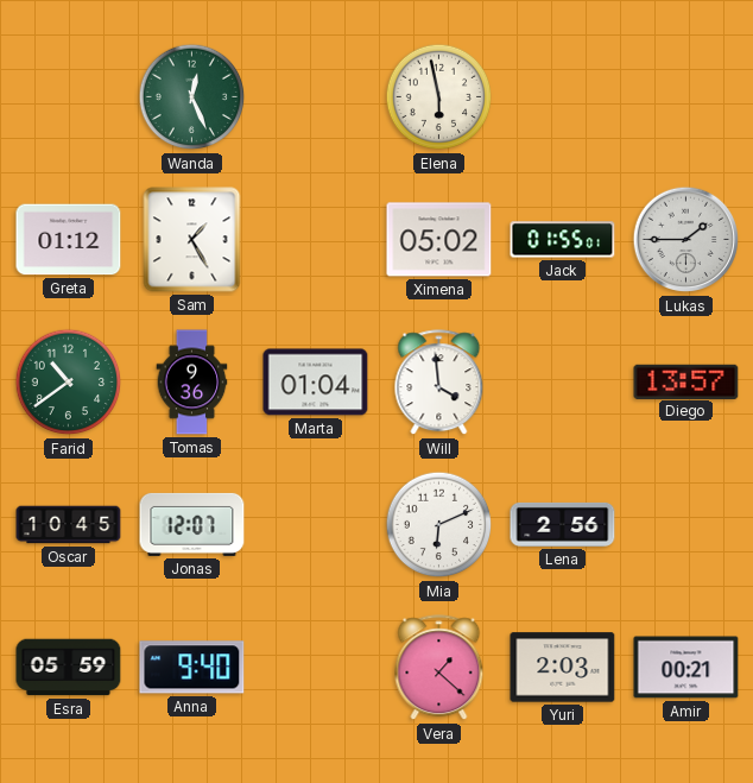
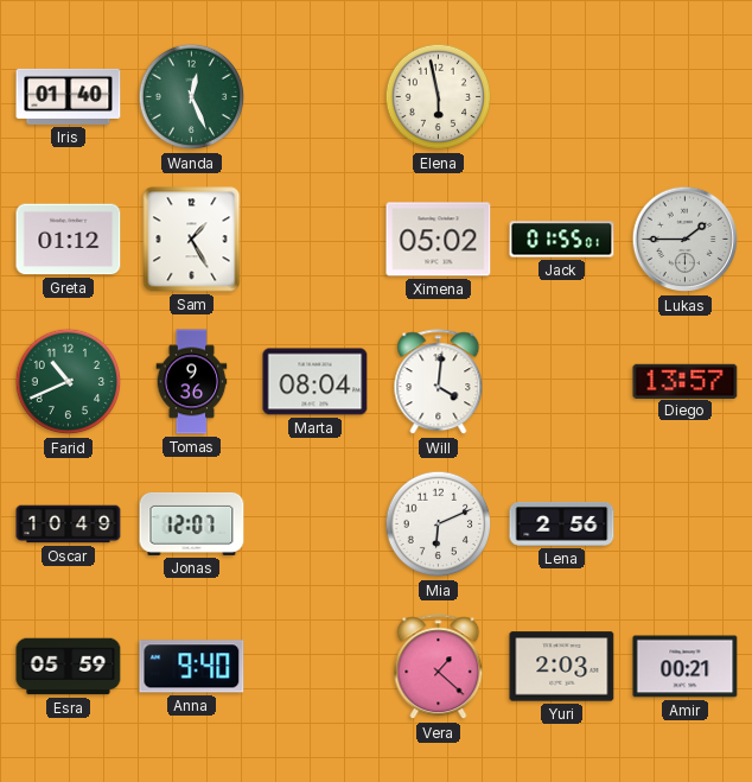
Iris: none -> 01:40
Farid: 10:39 -> 10:41
Marta: 01:04 -> 08:04
Will: 3:59 -> 4:01
Oscar: 10:45 -> 10:49
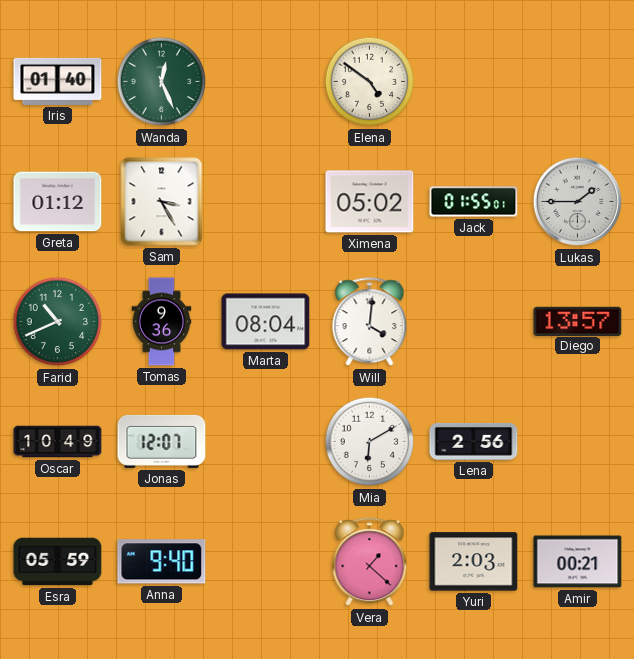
Elena: 5:58 -> 4:51
Sam: 1:25 -> 3:25
Mia: 6:11 -> 6:10
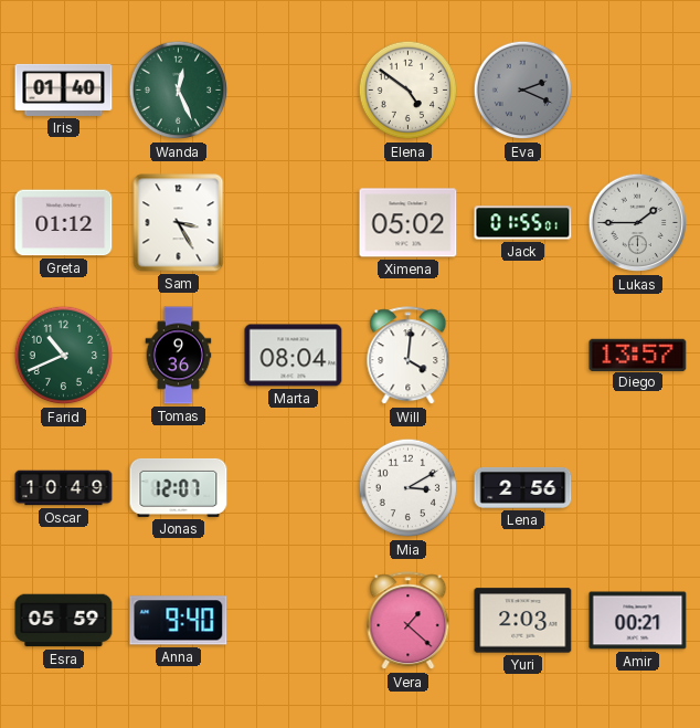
Eva: none -> 2:19
Mia: 6:10 -> 3:10
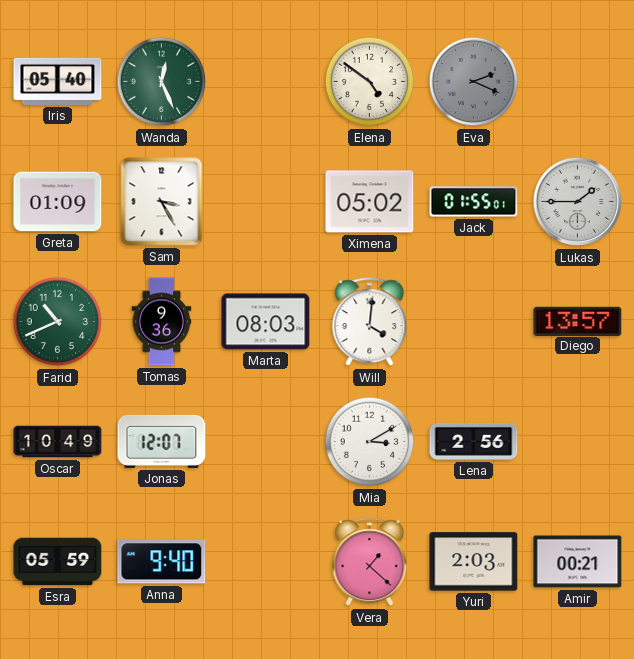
Iris: 01:40 -> 05:40
Greta: 01:12 -> 01:09
Marta: 08:04 -> 08:03
